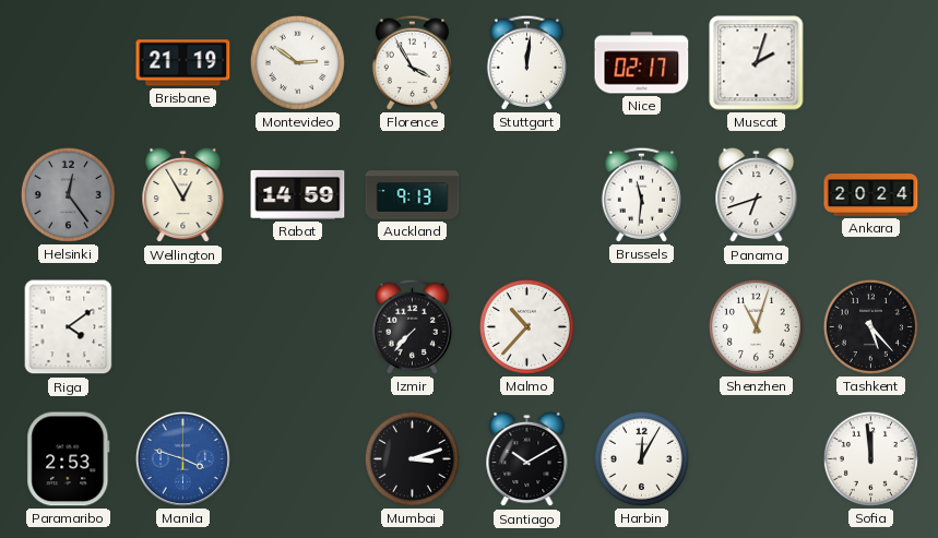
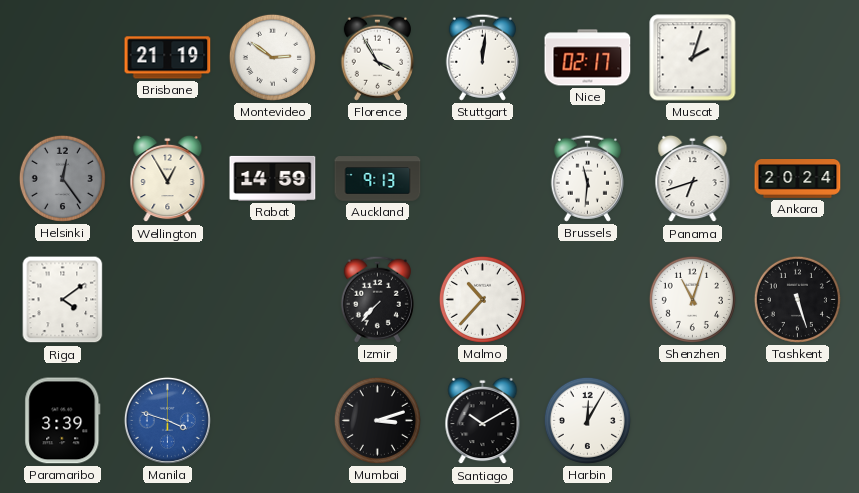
Tashkent: 5:23 -> 5:27
Paramaribo: 2:53 -> 3:39
Sofia: 11:59 -> none
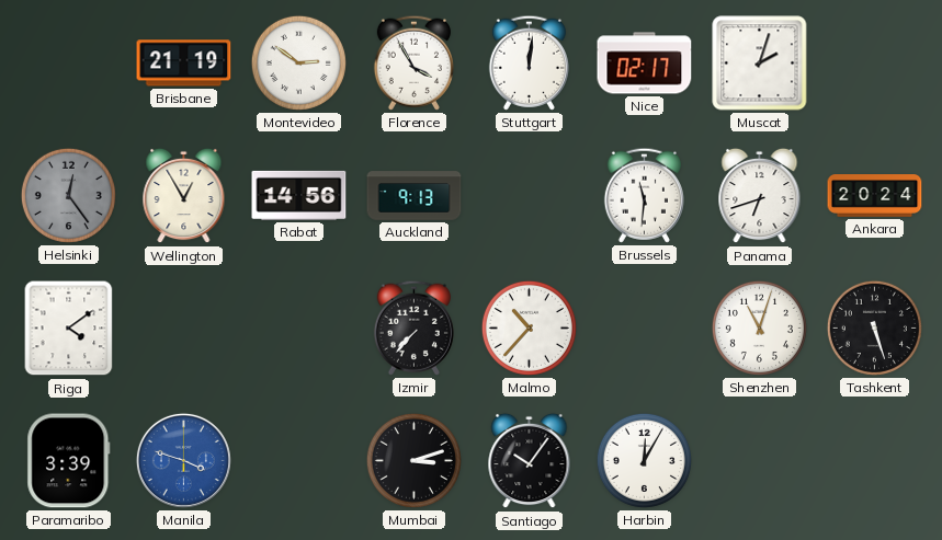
Rabat: 14:59 -> 14:56
Santiago: 10:10 -> 10:06
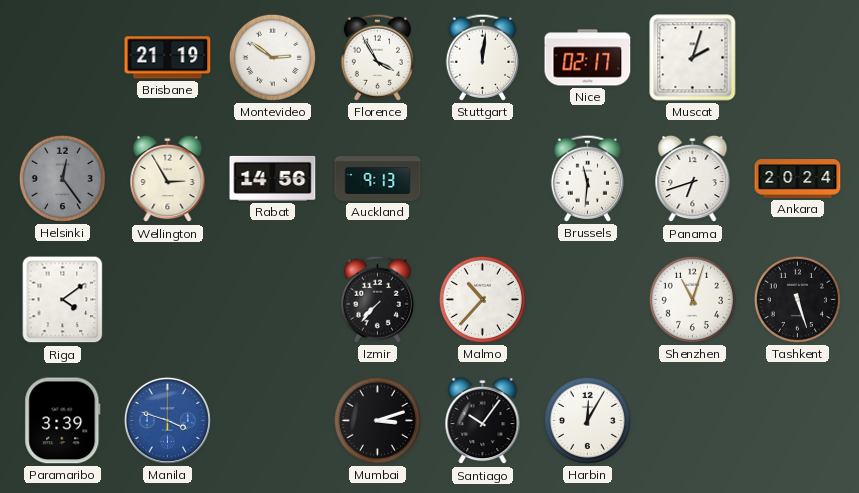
Wellington: 12:55 -> 2:55
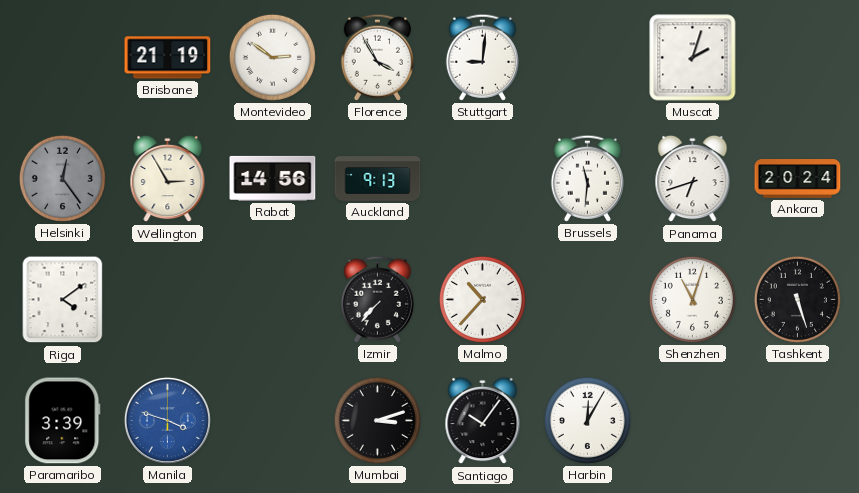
Stuttgart: 12:01 -> 9:01
Nice: 02:17 -> none
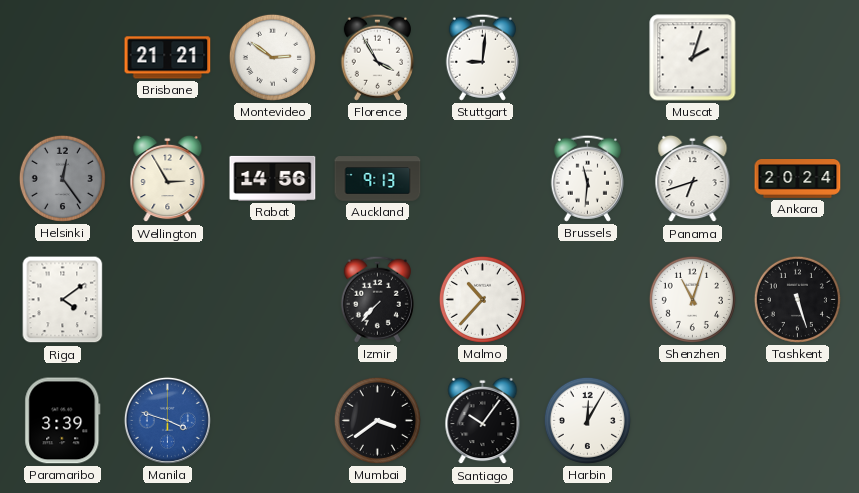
Brisbane: 21:19 -> 21:21
Mumbai: 3:12 -> 3:39
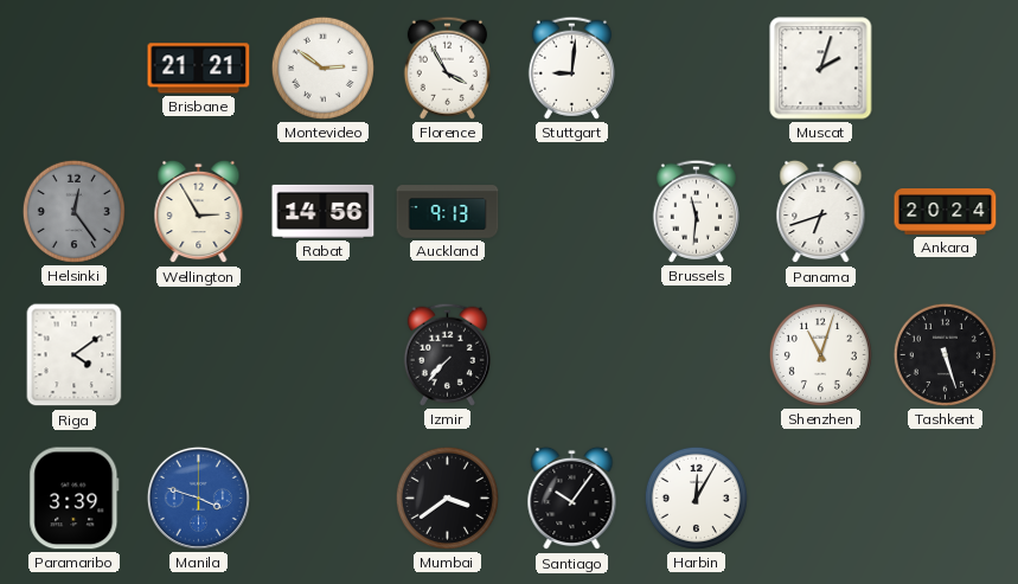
Malmo: 10:37 -> none
